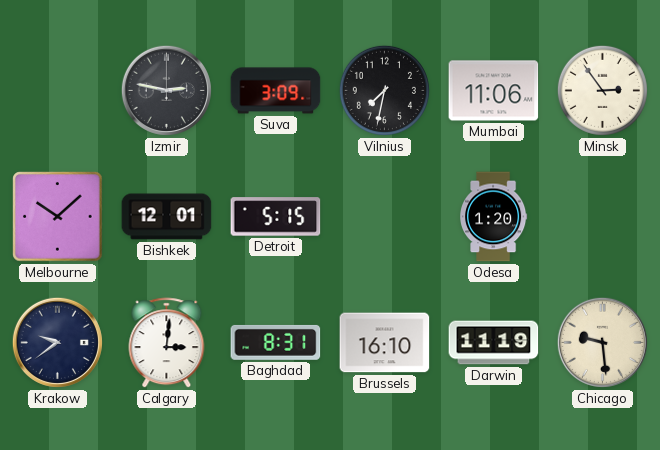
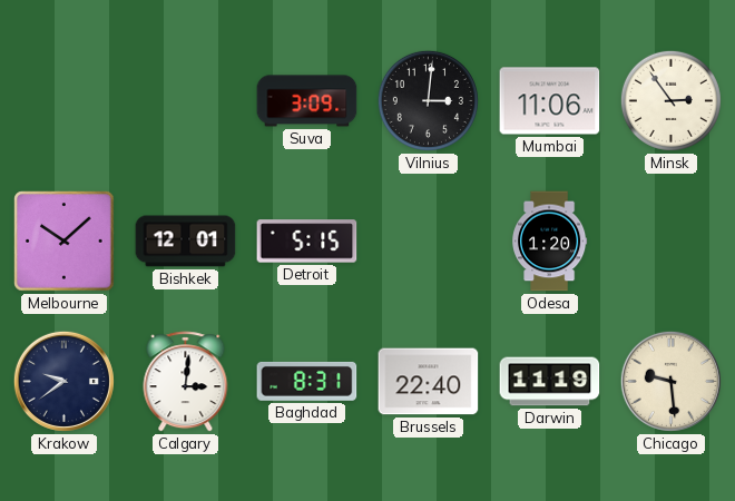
Izmir: 2:47 -> none
Vilnius: 7:32 -> 3:01
Brussels: 16:10 -> 22:40
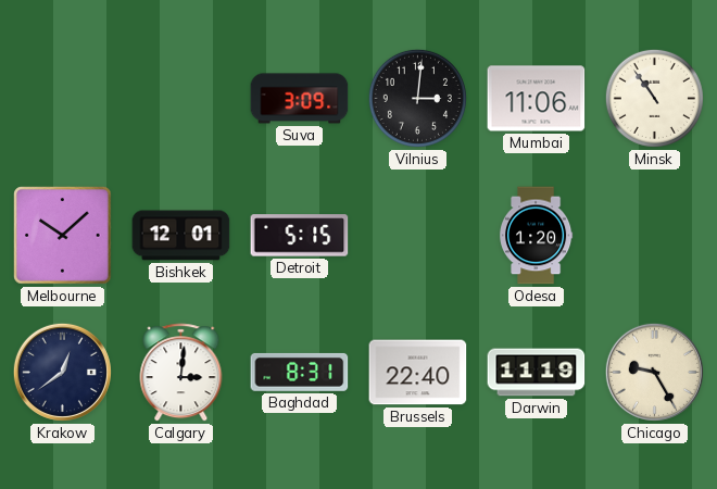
Minsk: 2:54 -> 10:54
Krakow: 9:39 -> 12:39
Chicago: 9:29 -> 9:25
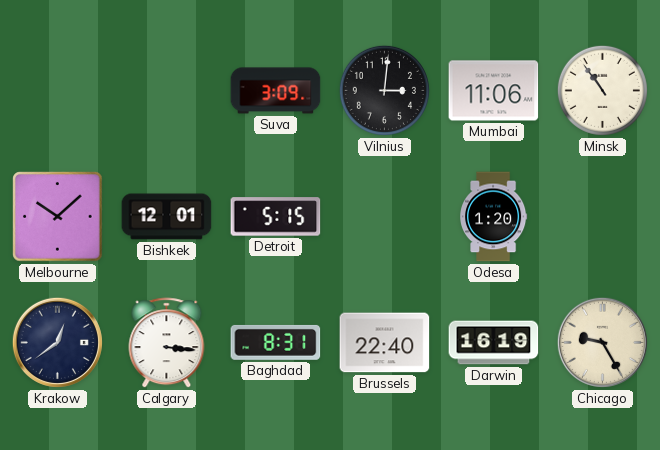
Calgary: 3:01 -> 3:16
Darwin: 11:19 -> 16:19
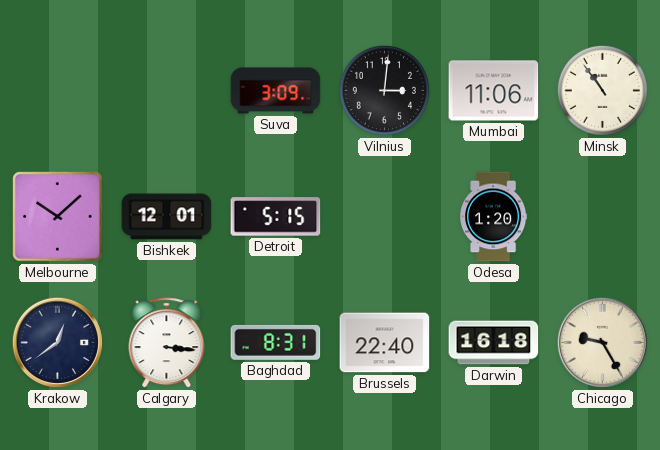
Darwin: 16:19 -> 16:18
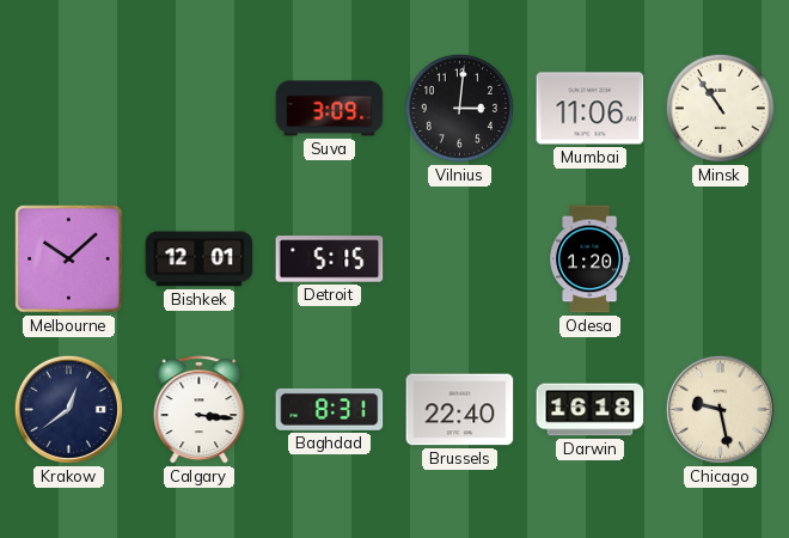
Chicago: 9:25 -> 9:28
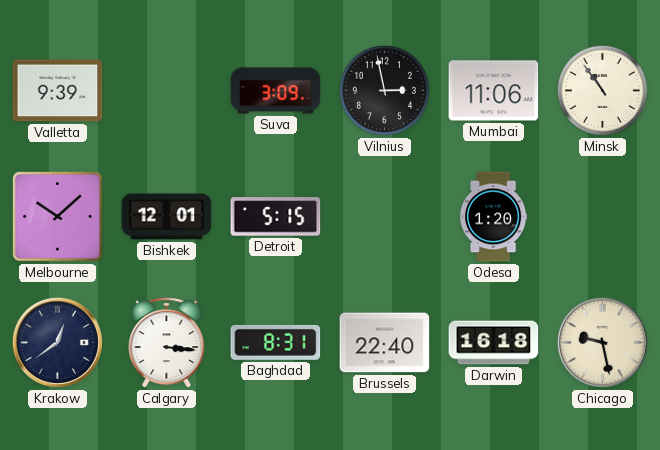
Valletta: none -> 9:39
Vilnius: 3:01 -> 2:58
